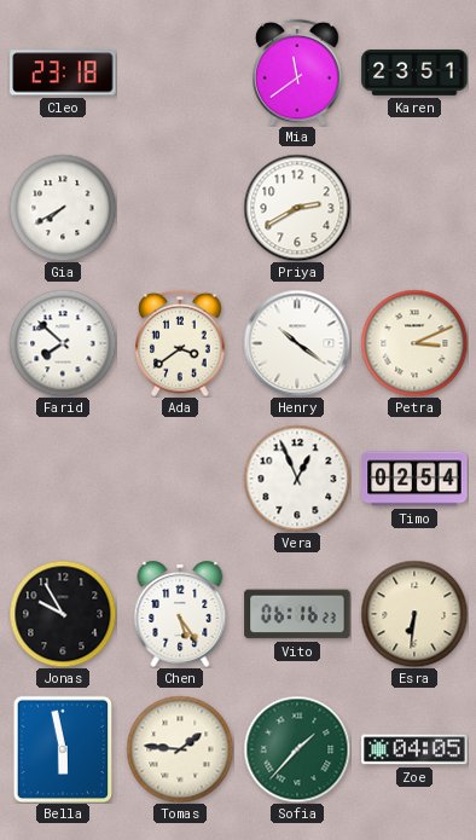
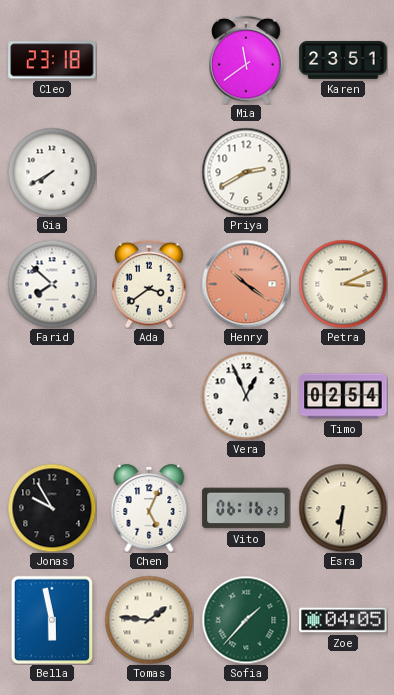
Henry dial: white -> salmon
Chen: 5:24 -> 5:04
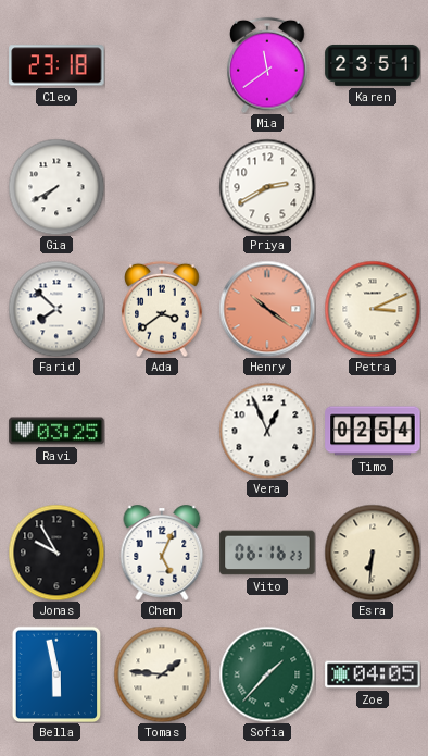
Ravi: none -> 03:25
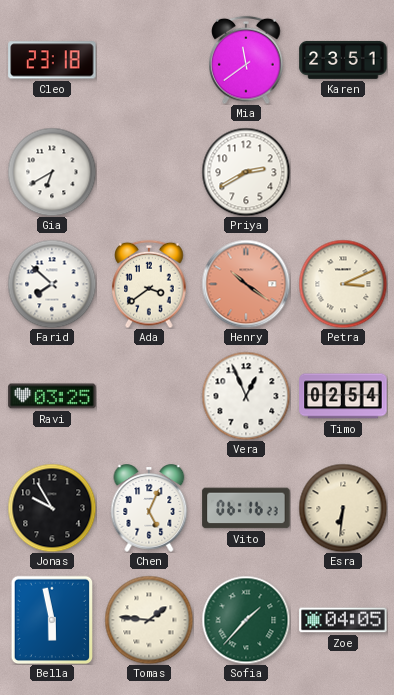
Gia: 7:40 -> 6:40
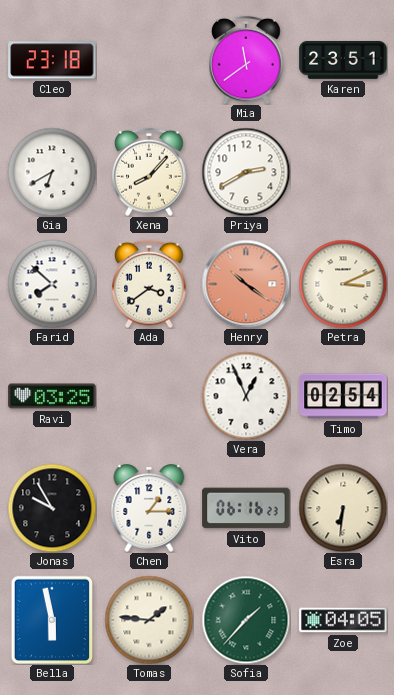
Xena: none -> 8:07
Chen: 5:04 -> 1:15
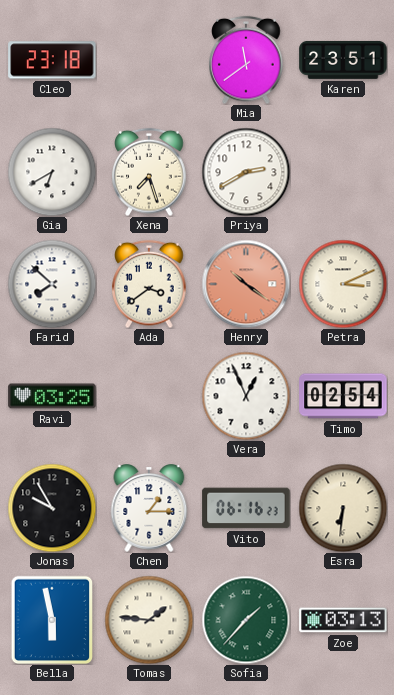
Xena: 8:07 -> 7:27
Zoe: 04:05 -> 03:13
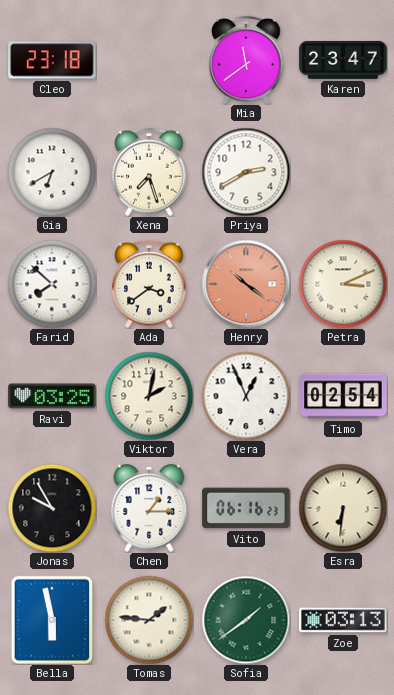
Karen: 23:51 -> 23:47
Viktor: none -> 2:02
Sofia: 1:37 -> 1:39
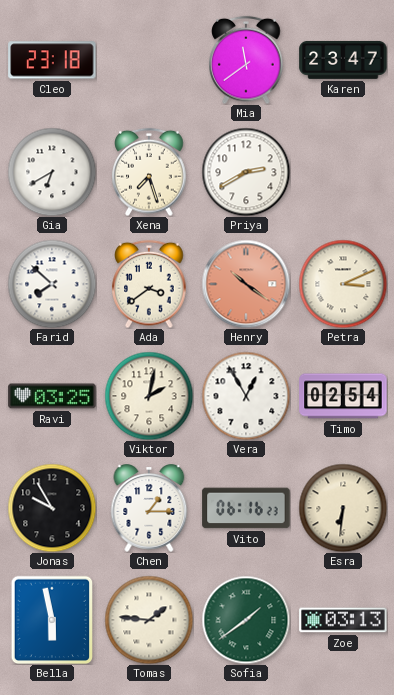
Vera: 12:56 -> 12:55
